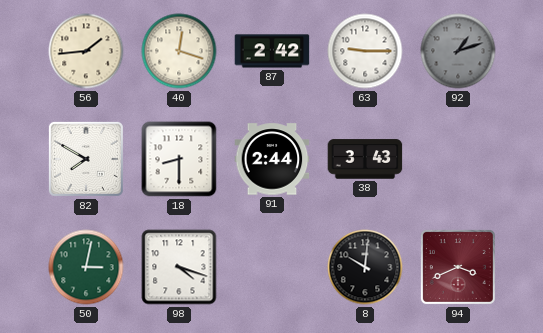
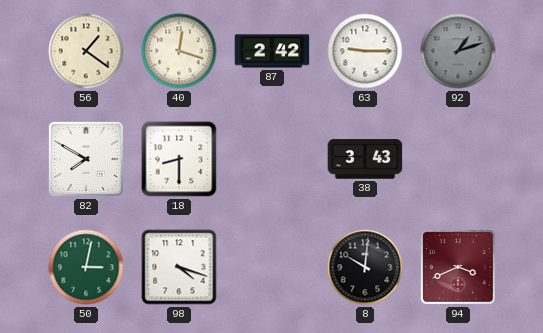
56: 1:44 -> 1:21
91: 2:44 -> none
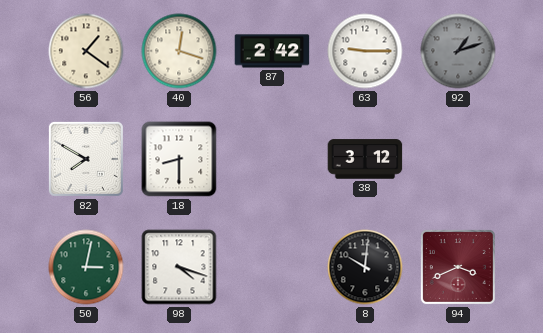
38: 3:43 -> 3:12
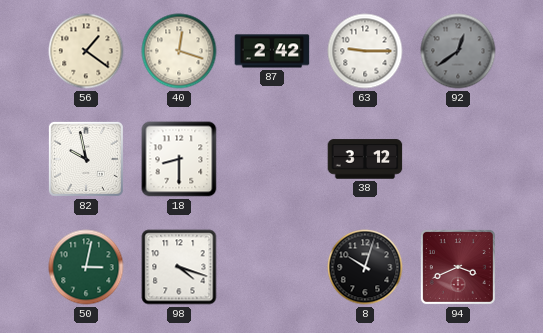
92: 1:12 -> 12:39
82: 7:50 -> 9:58
8: 10:01 -> 10:03
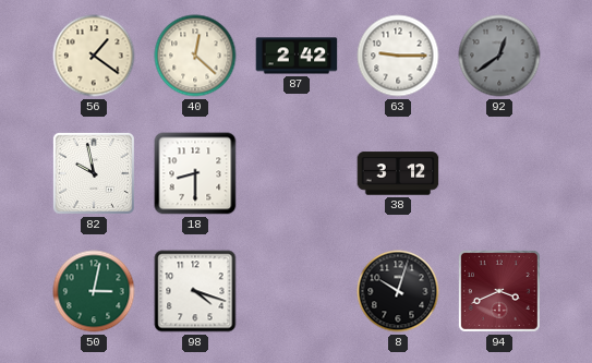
40: 12:18 -> 12:22
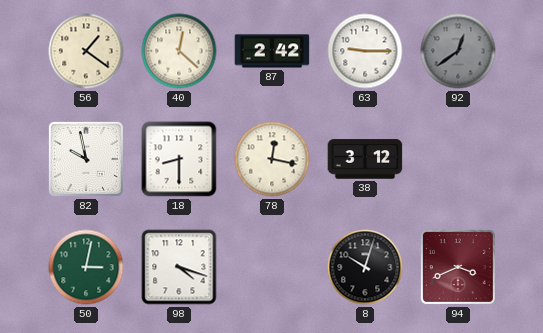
78: none -> 12:17
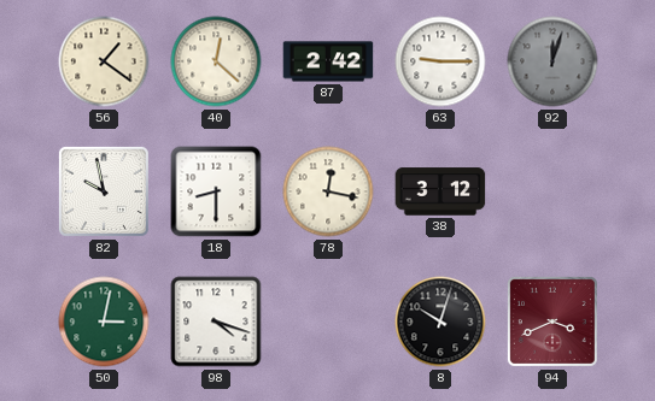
92: 12:39 -> 12:03
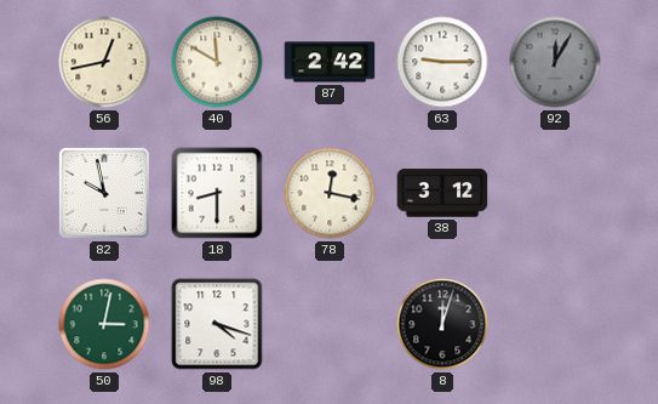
56: 1:21 -> 12:43
40: 12:22 -> 11:50
92: 12:03 -> 12:05
8: 10:03 -> 12:03
94: 3:41 -> none
